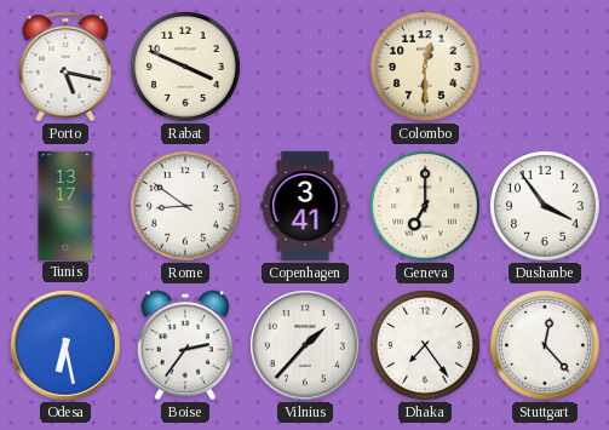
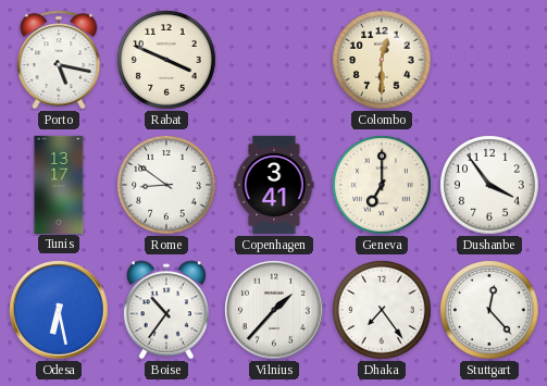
Boise: 2:36 -> 10:36
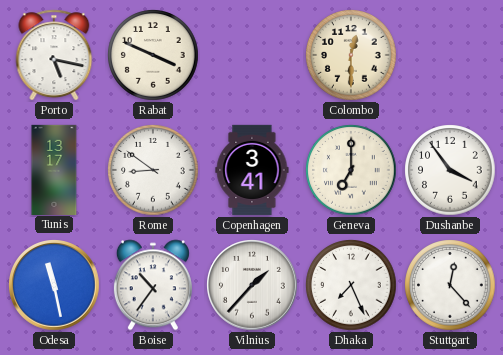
Odesa: 6:28 -> 11:28
Dhaka: 7:24 -> 7:26
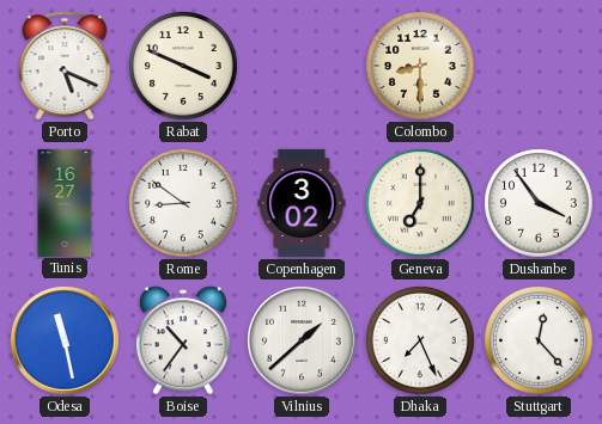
Porto: 5:17 -> 5:19
Colombo: 12:30 -> 8:30
Tunis: 13:17 -> 16:27
Copenhagen: 3:41 -> 3:02
Vilnius: 1:37 -> 1:38
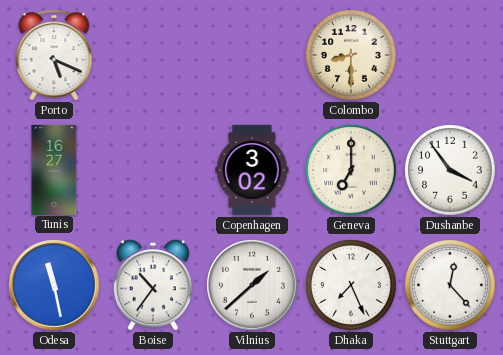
Rabat: 3:49 -> none
Rome: 8:51 -> none
